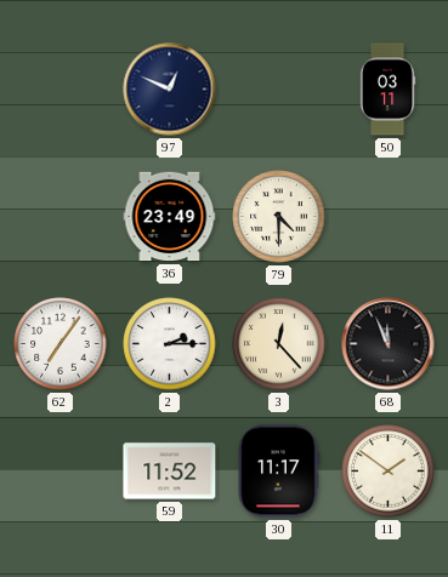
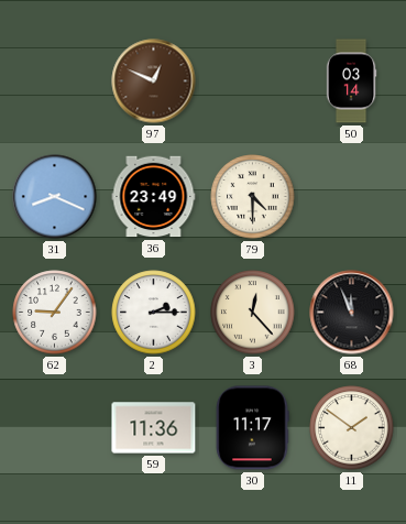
97 dial: navy -> brown
50: 03:11 -> 03:14
31: none -> 8:19
62: 7:06 -> 9:06
59: 11:52 -> 11:36
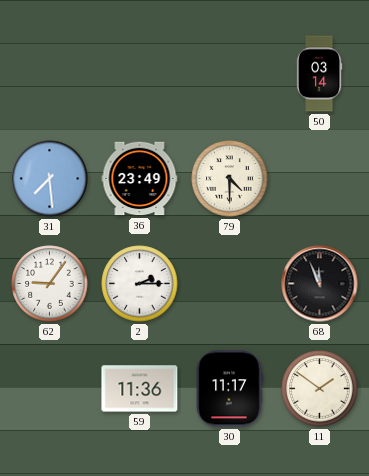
97: 12:49 -> none
31: 8:19 -> 7:29
3: 12:23 -> none
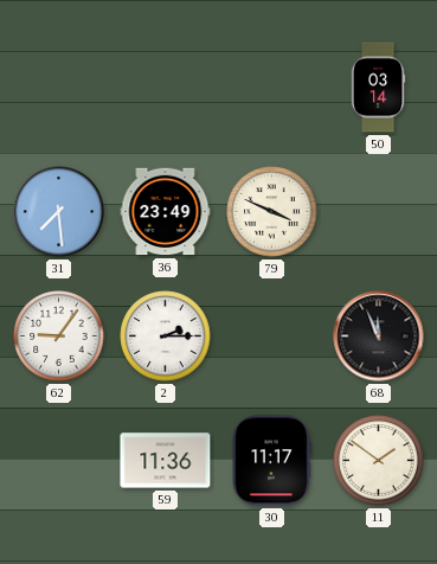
79: 4:30 -> 3:49
